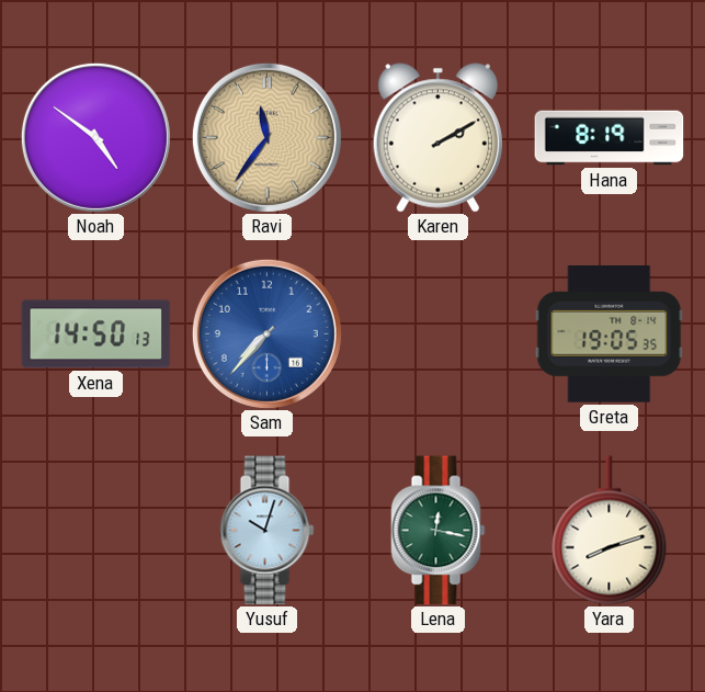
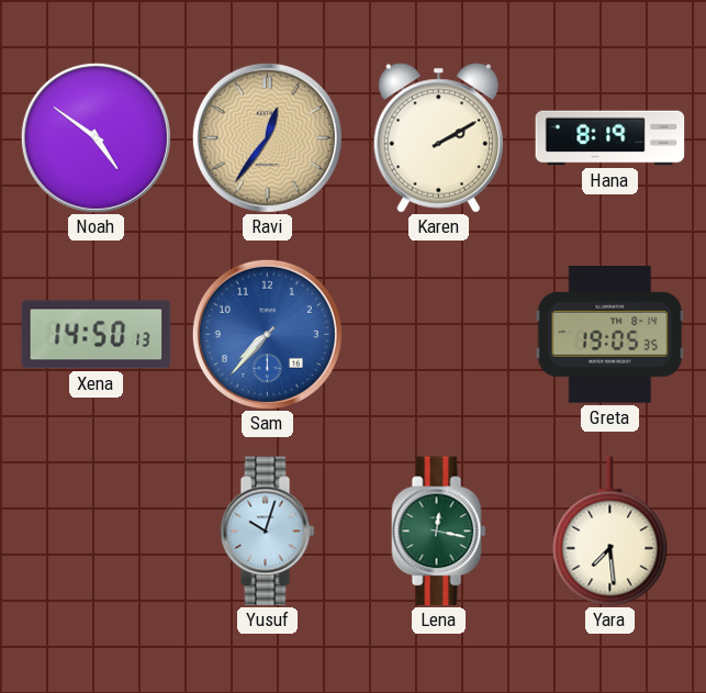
Ravi: 11:36 -> 12:36
Yara: 8:12 -> 7:29
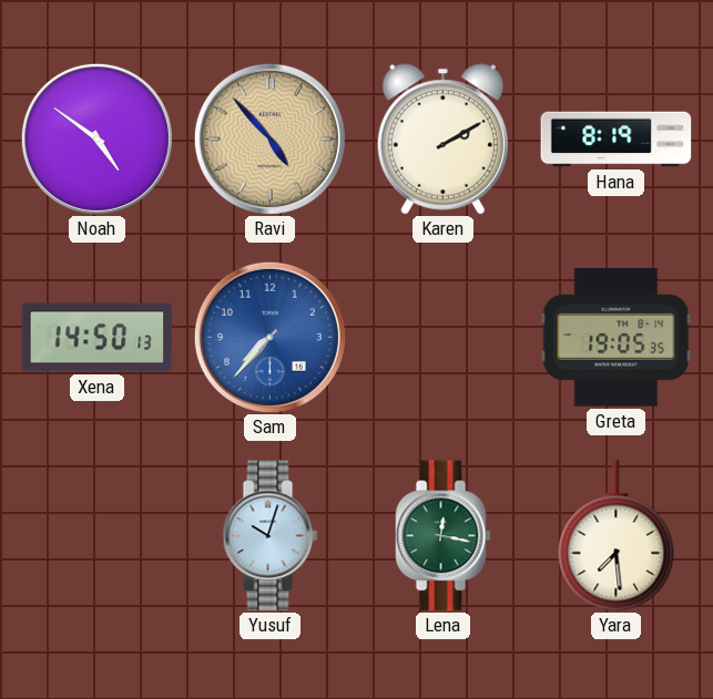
Ravi: 12:36 -> 4:53
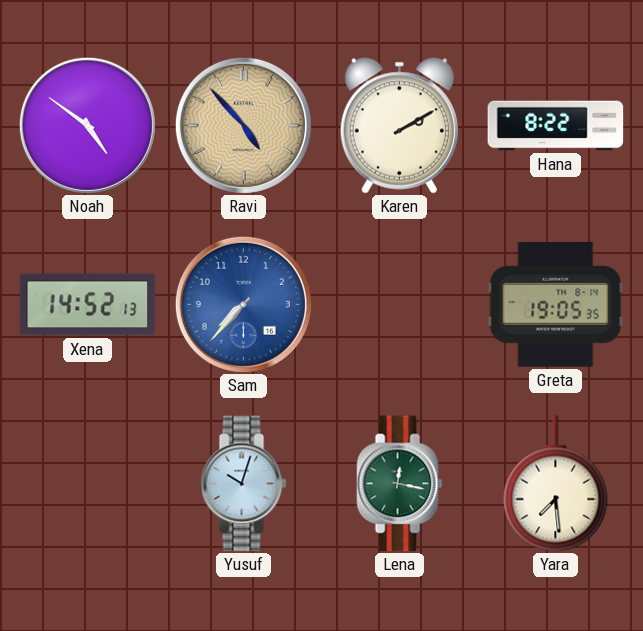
Hana: 8:19 -> 8:22
Xena: 14:50 -> 14:52
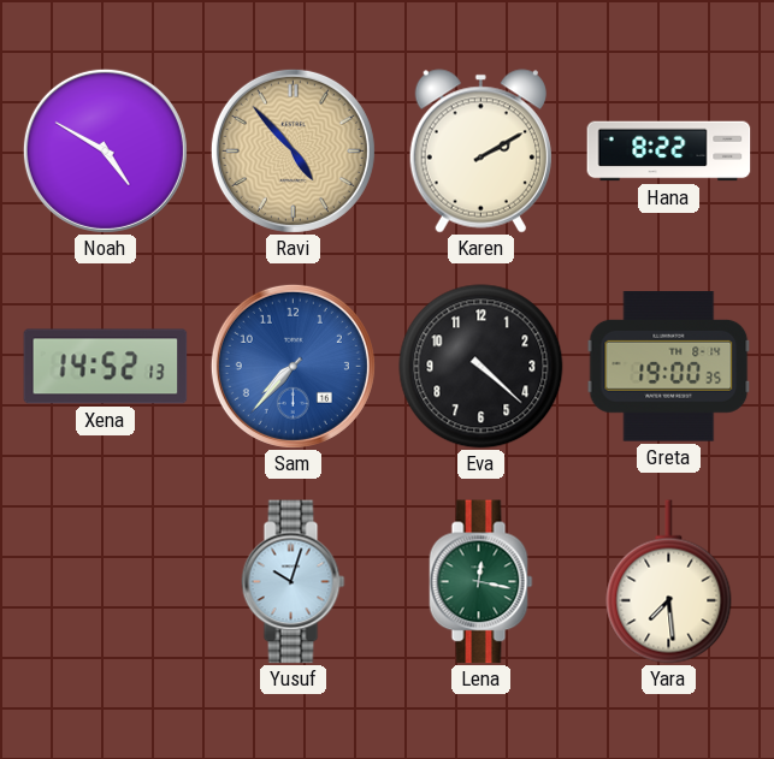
Noah: 4:51 -> 4:50
Eva: none -> 4:22
Greta: 19:05 -> 19:00
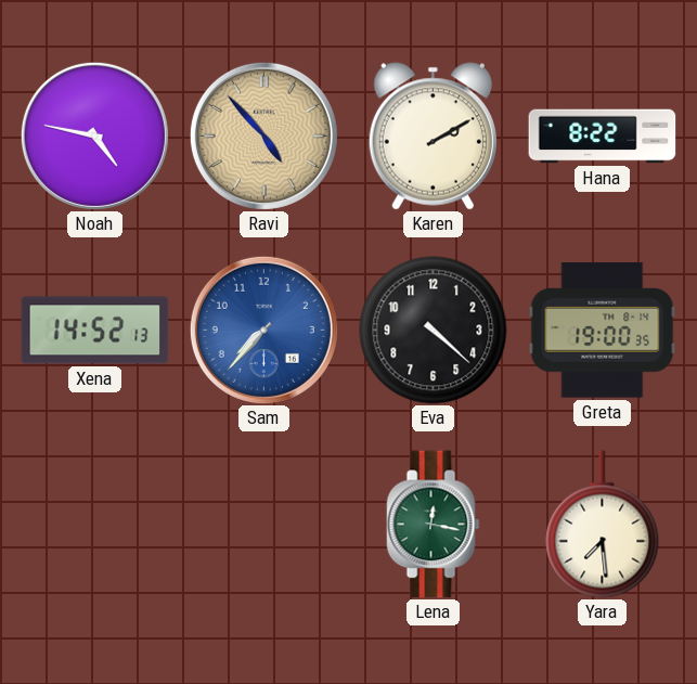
Noah: 4:50 -> 4:47
Yusuf: 10:03 -> none
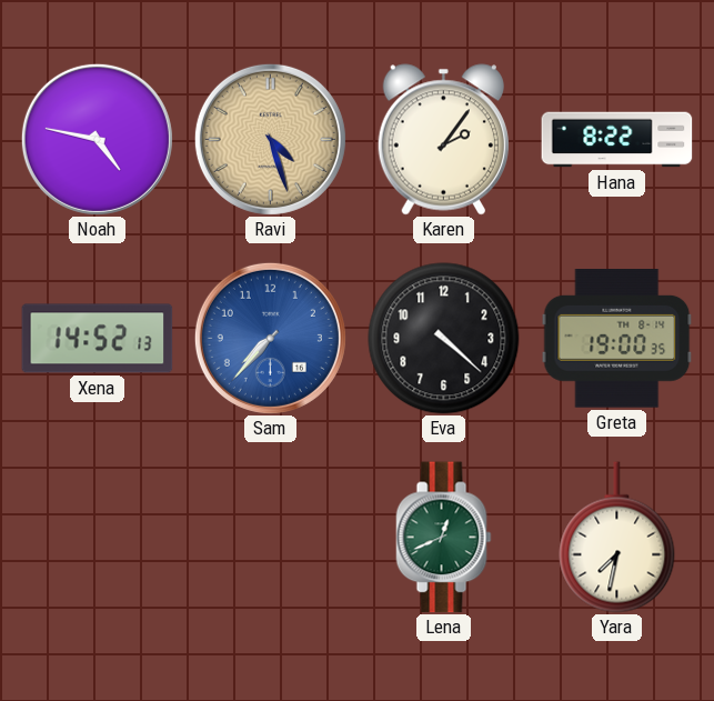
Ravi: 4:53 -> 4:27
Karen: 2:10 -> 2:06
Lena: 12:17 -> 12:41
Yara: 7:29 -> 7:32
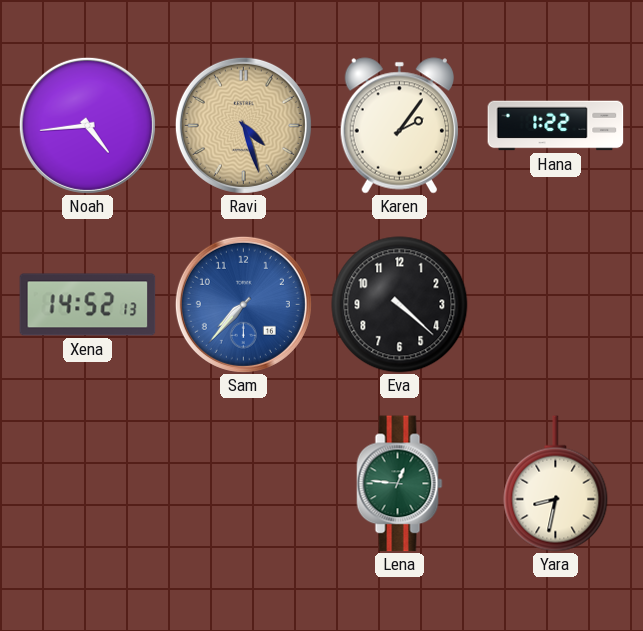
Noah: 4:47 -> 4:44
Hana: 8:22 -> 1:22
Greta: 19:00 -> none
Lena: 12:41 -> 12:46
Yara: 7:32 -> 8:32
